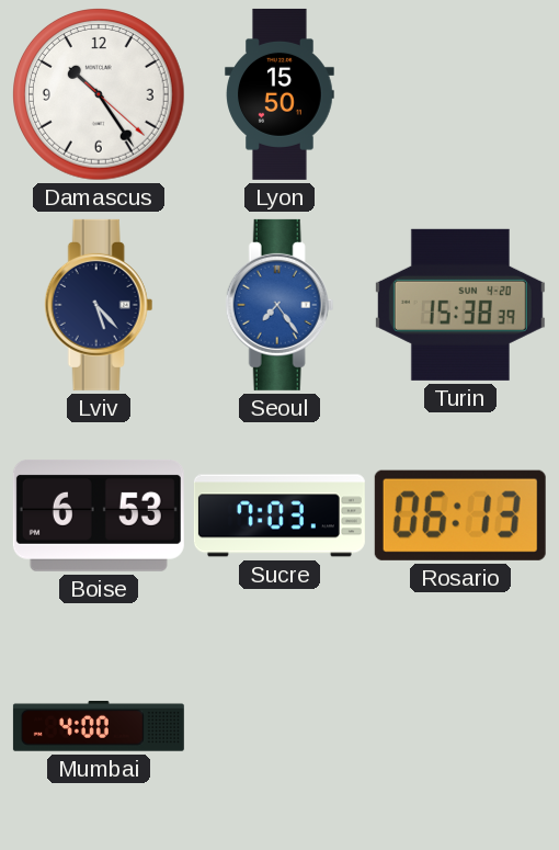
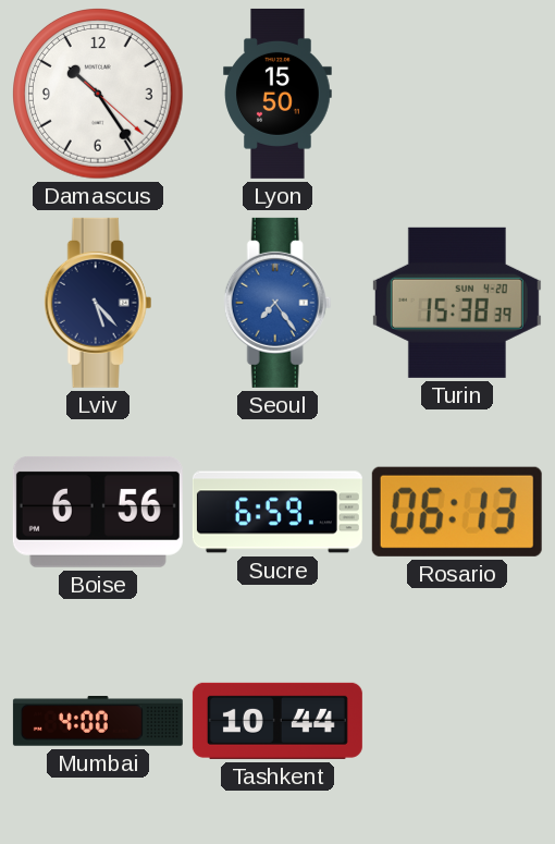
Boise: 6:53 -> 6:56
Sucre: 7:03 -> 6:59
Tashkent: none -> 10:44
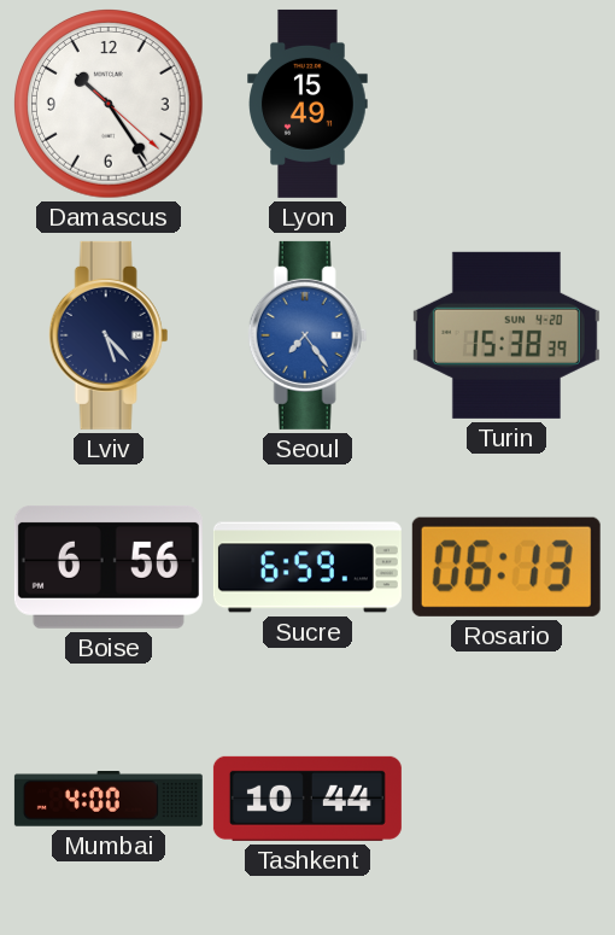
Lyon: 15:50 -> 15:49
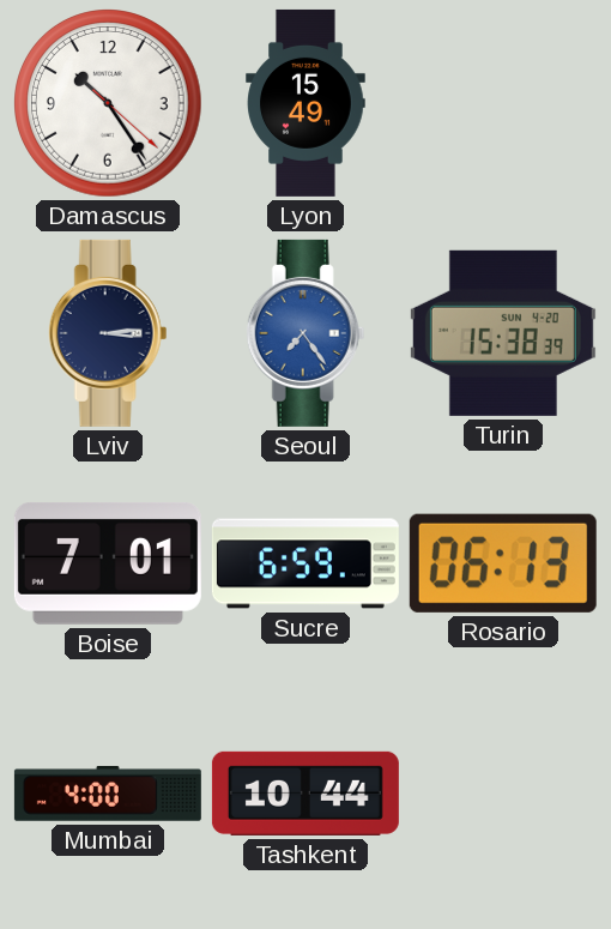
Lviv: 5:23 -> 3:14
Boise: 6:56 -> 7:01
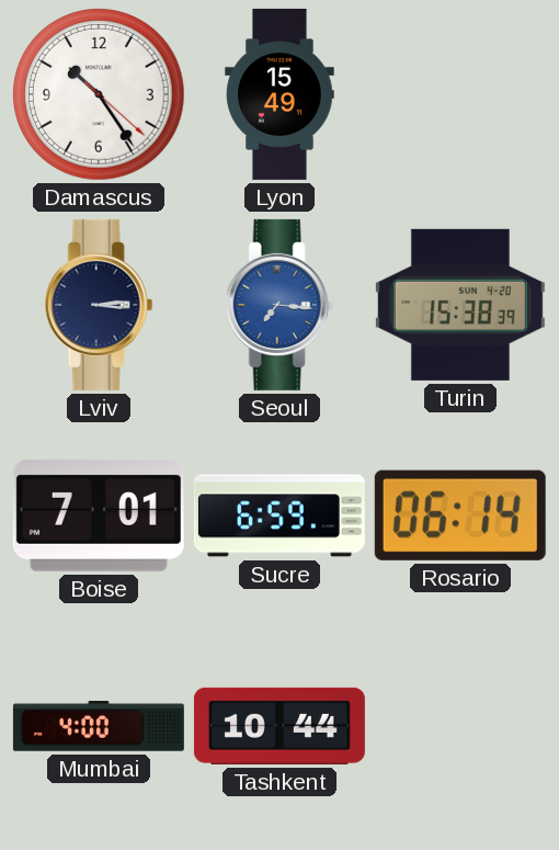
Seoul: 7:24 -> 7:16
Rosario: 06:13 -> 06:14
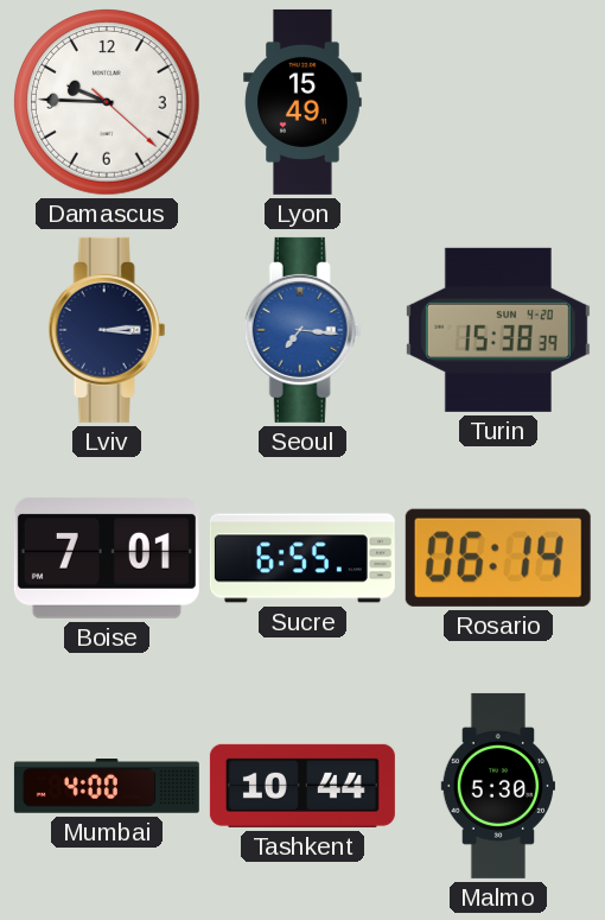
Damascus: 10:24 -> 9:45
Sucre: 6:59 -> 6:55
Malmo: none -> 5:30
